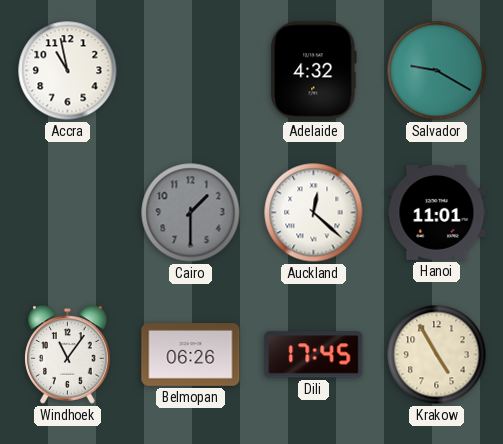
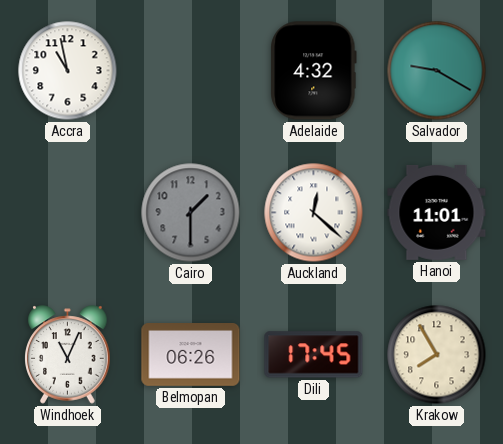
Windhoek: 11:06 -> 11:04
Krakow: 4:55 -> 7:55
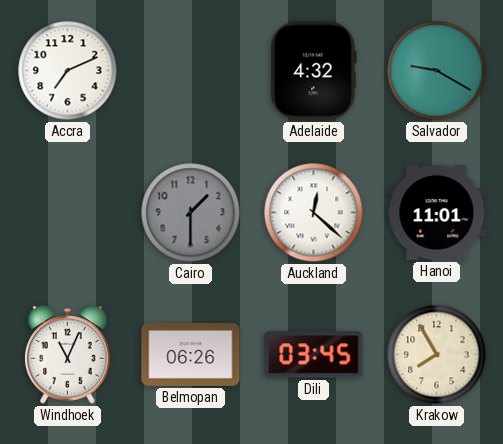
Accra: 10:58 -> 7:11
Dili: 17:45 -> 03:45
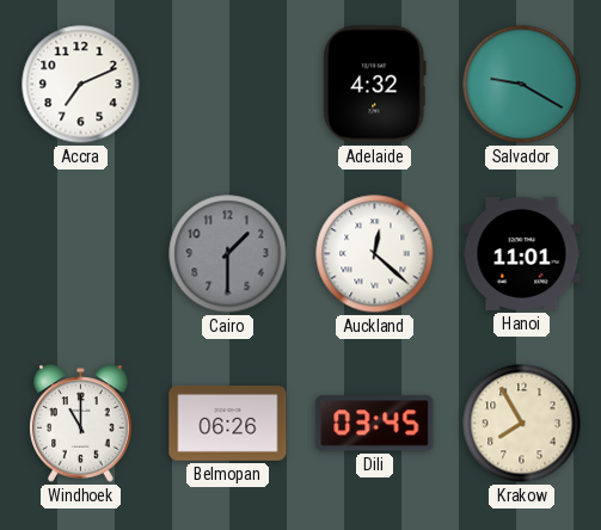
Windhoek: 11:04 -> 11:00
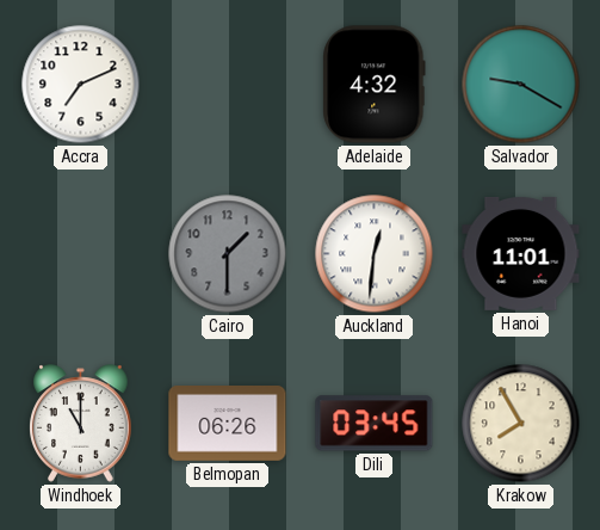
Auckland: 12:22 -> 12:31
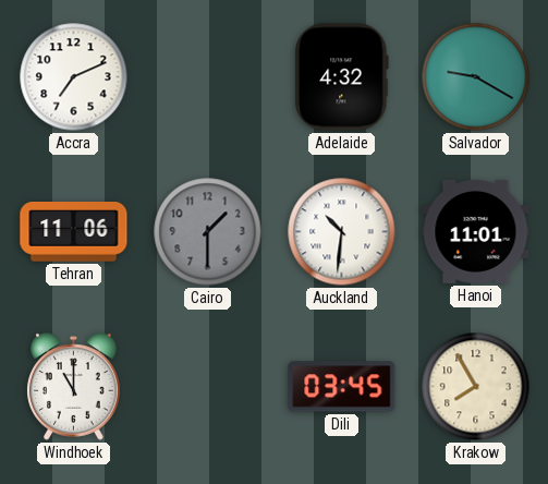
Tehran: none -> 11:06
Auckland: 12:31 -> 10:31
Belmopan: 06:26 -> none
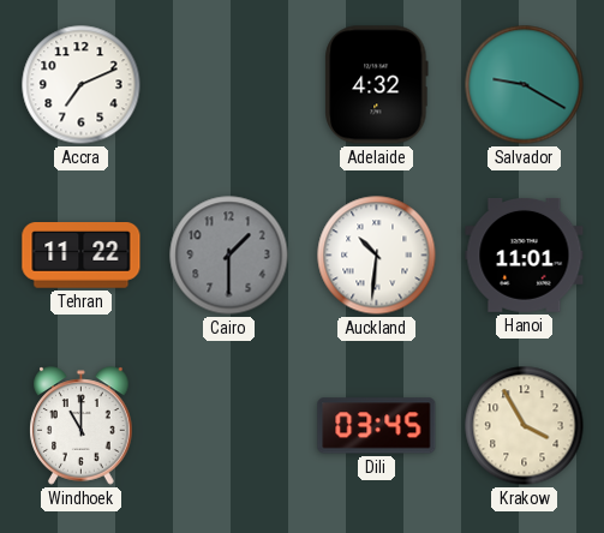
Tehran: 11:06 -> 11:22
Krakow: 7:55 -> 3:55
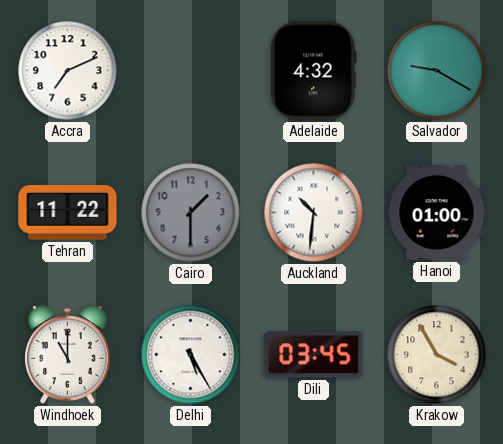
Hanoi: 11:01 -> 01:00
Delhi: none -> 5:25
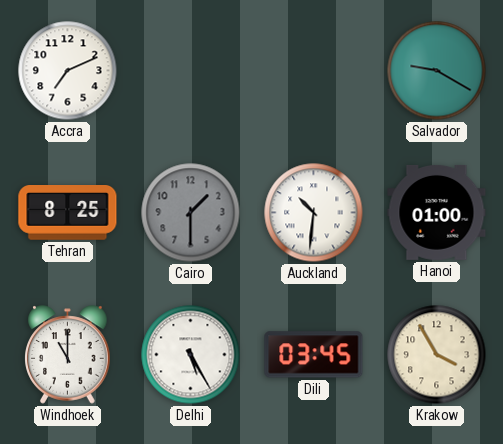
Adelaide: 4:32 -> none
Tehran: 11:22 -> 8:25
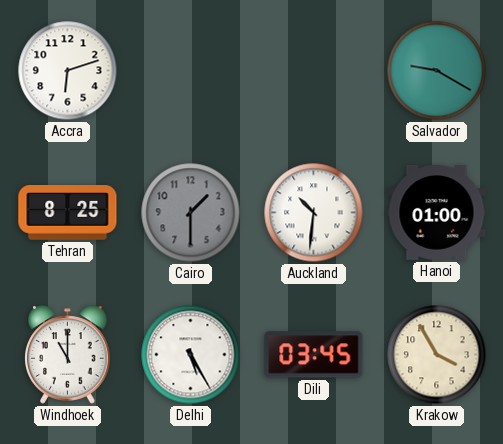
Accra: 7:11 -> 6:12
